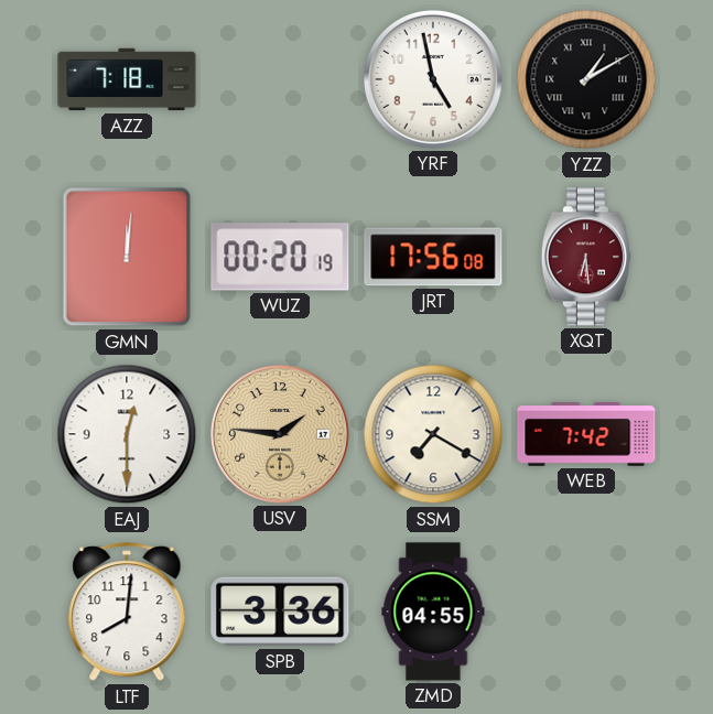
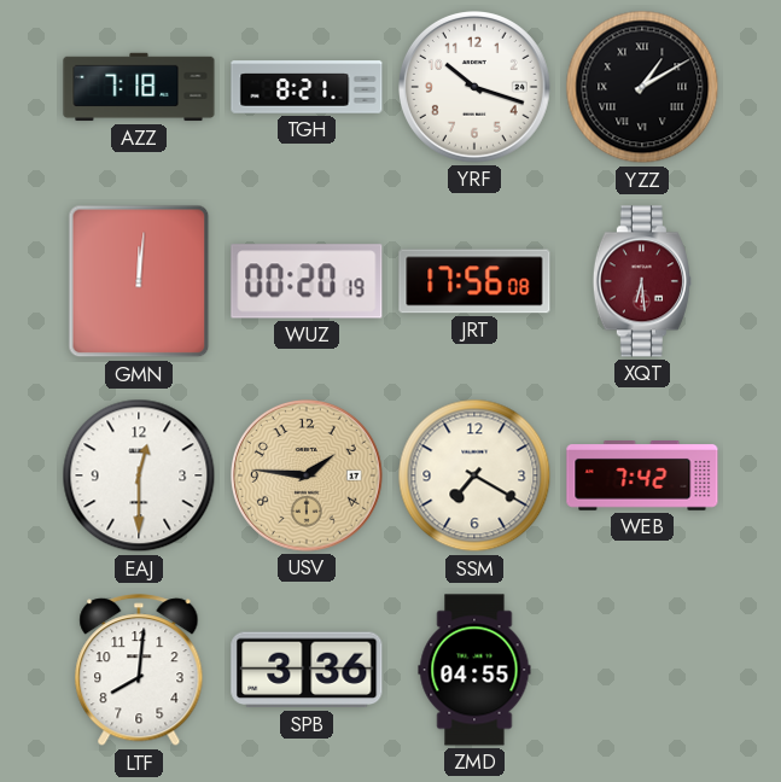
TGH: none -> 8:21
YRF: 4:58 -> 10:18
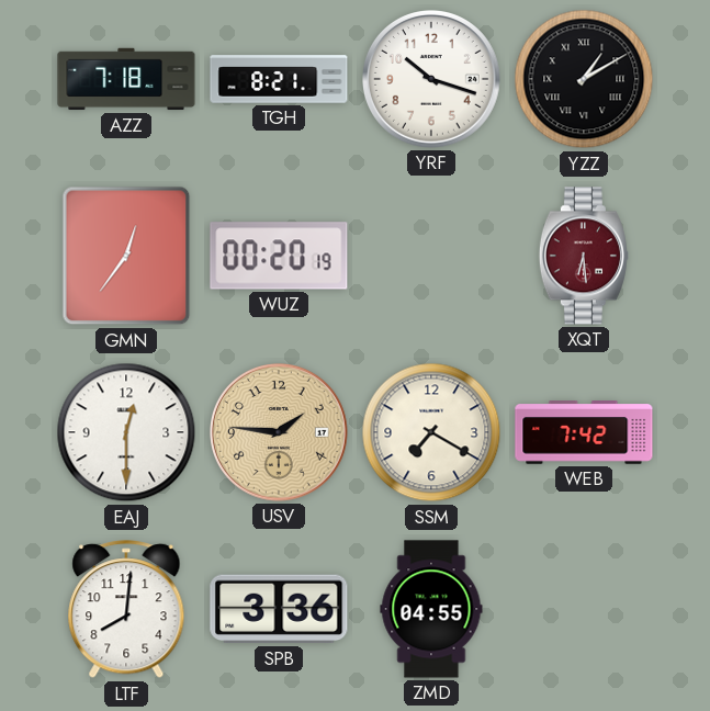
GMN: 12:01 -> 12:36
JRT: 17:56 -> none
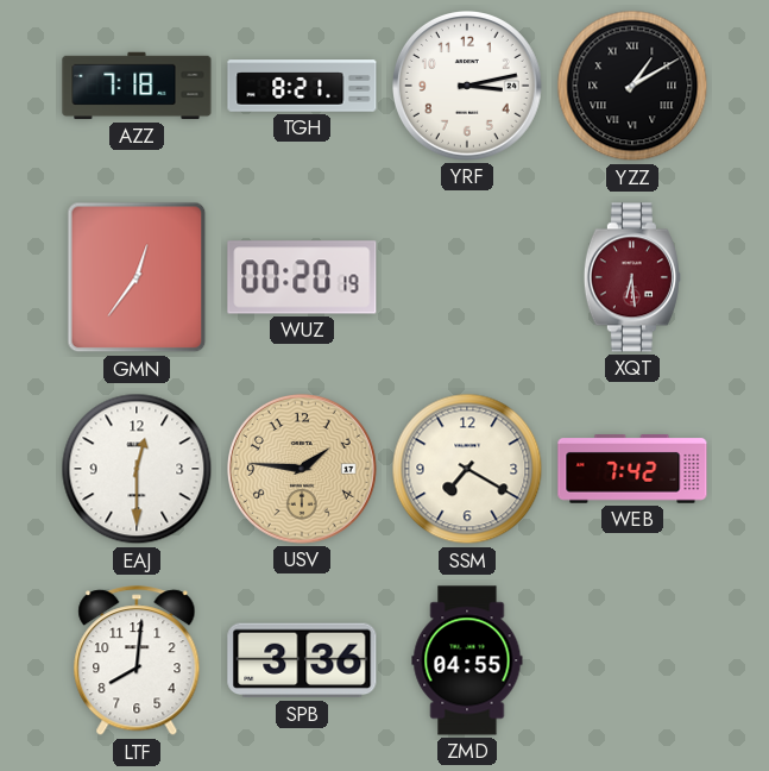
YRF: 10:18 -> 3:13
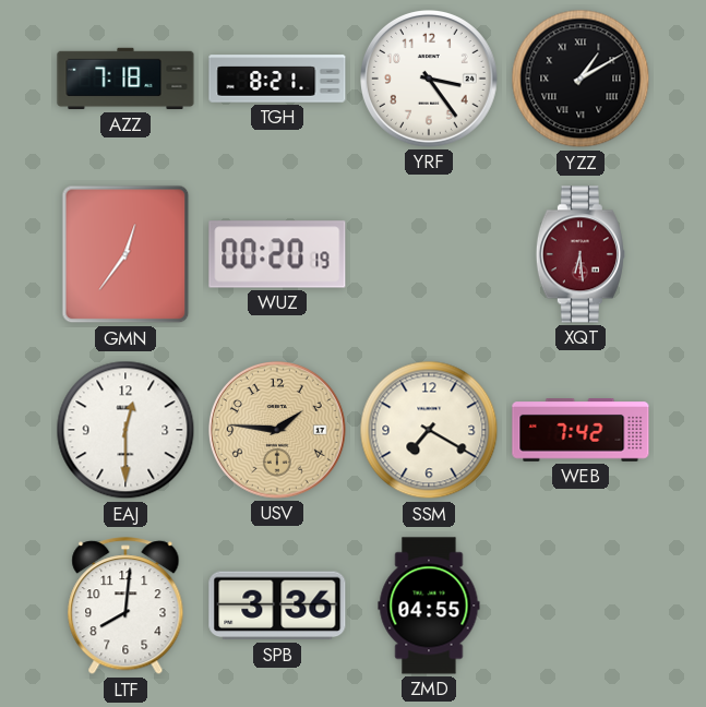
YRF: 3:13 -> 3:24
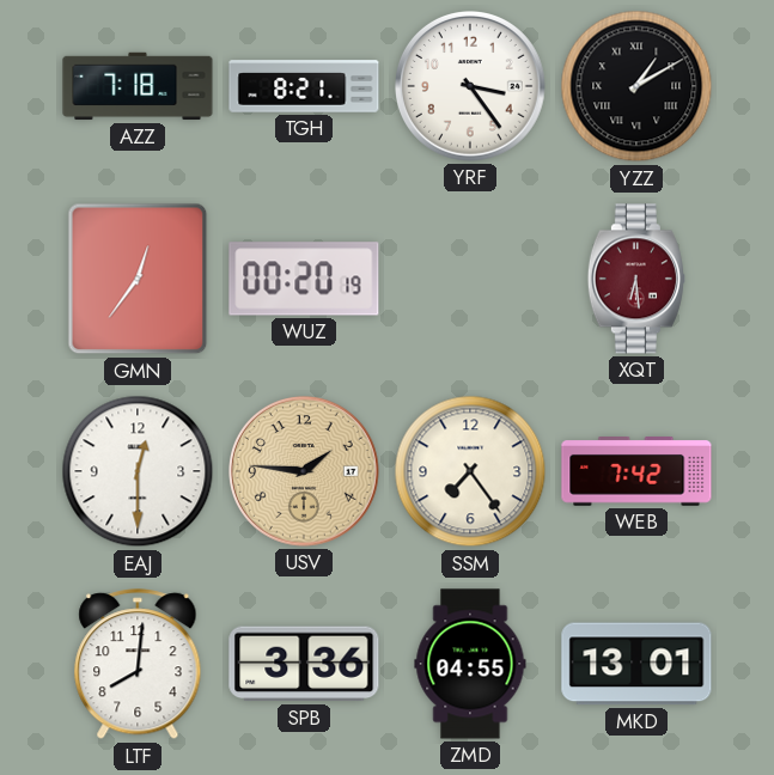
SSM: 7:20 -> 7:24
MKD: none -> 13:01
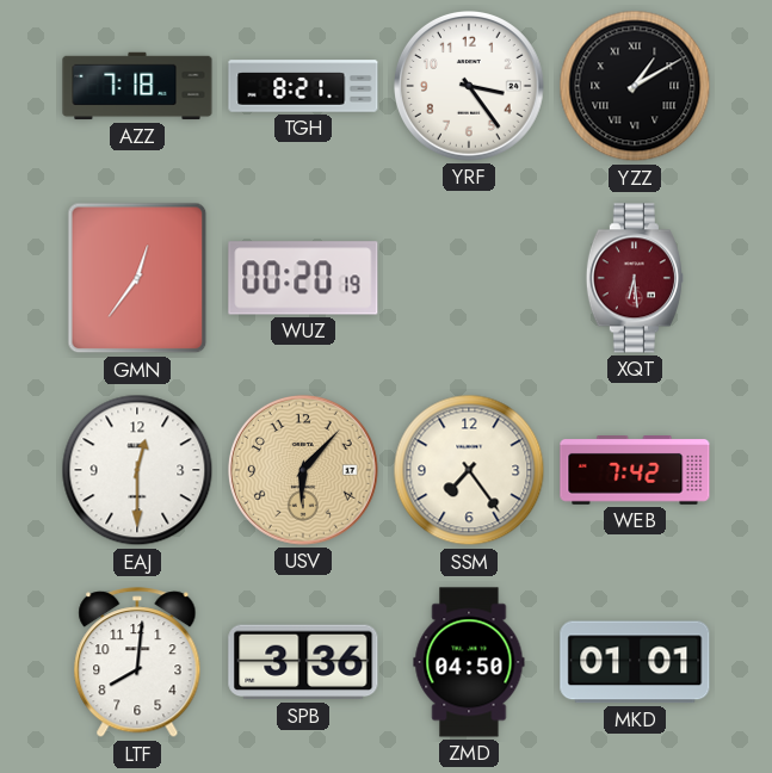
USV: 1:46 -> 6:07
ZMD: 04:55 -> 04:50
MKD: 13:01 -> 01:01
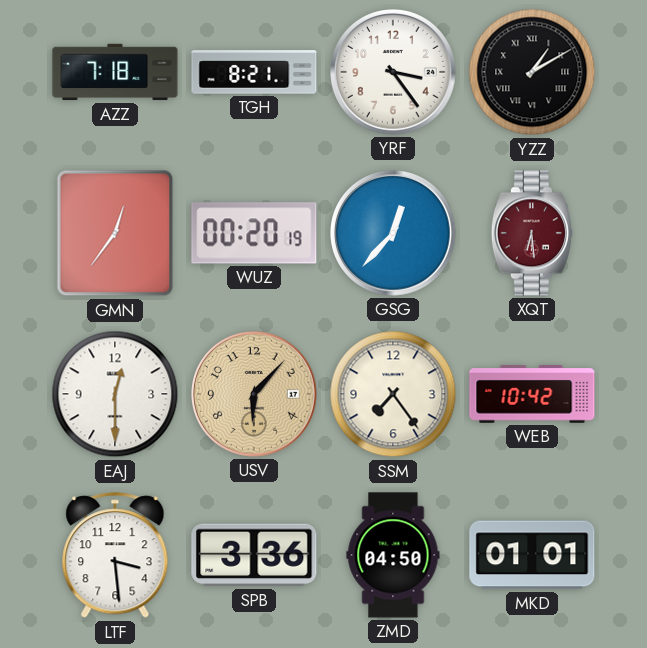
GSG: none -> 12:37
WEB: 7:42 -> 10:42
LTF: 8:01 -> 3:29
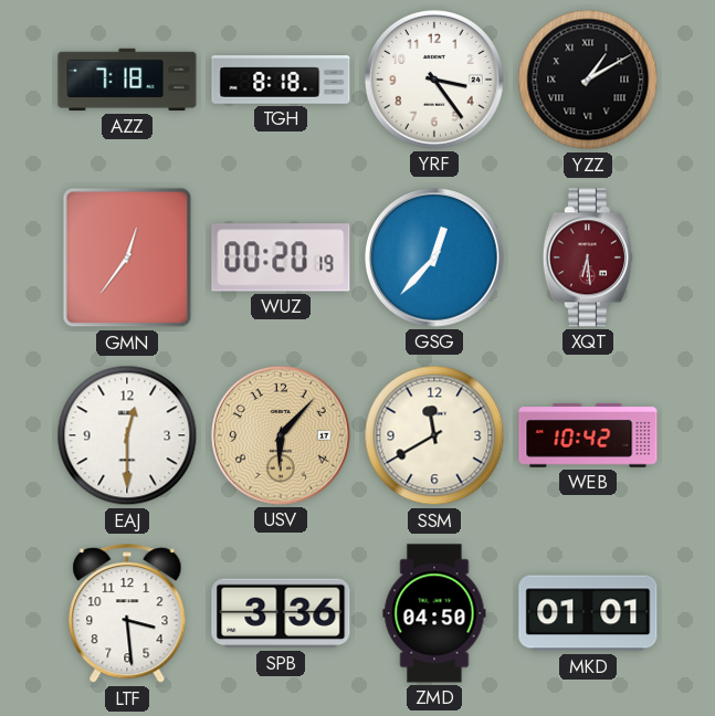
TGH: 8:21 -> 8:18
SSM: 7:24 -> 11:40
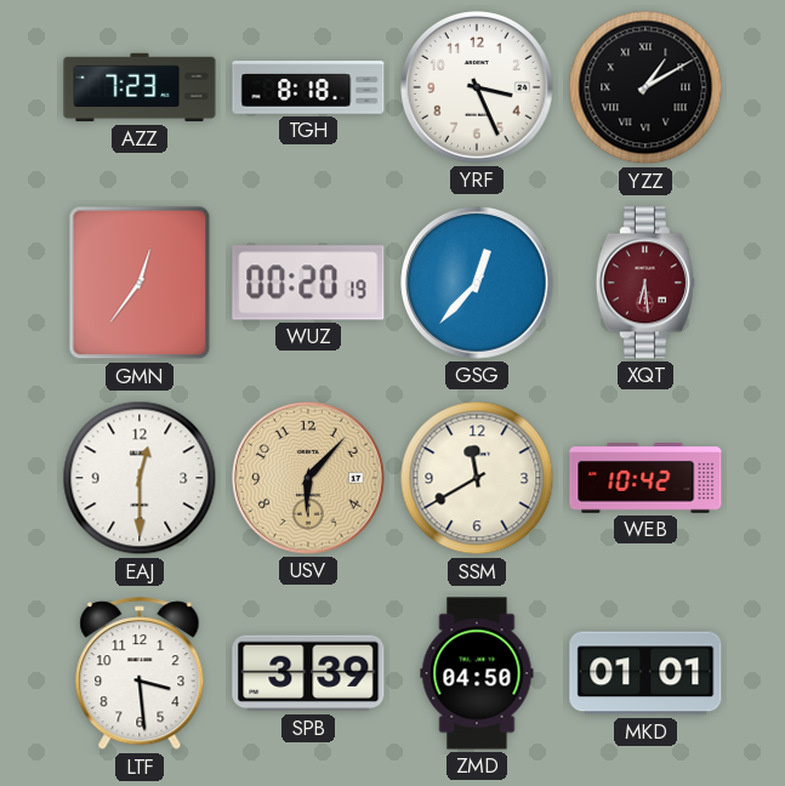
AZZ: 7:18 -> 7:23
YRF: 3:24 -> 3:26
SPB: 3:36 -> 3:39
